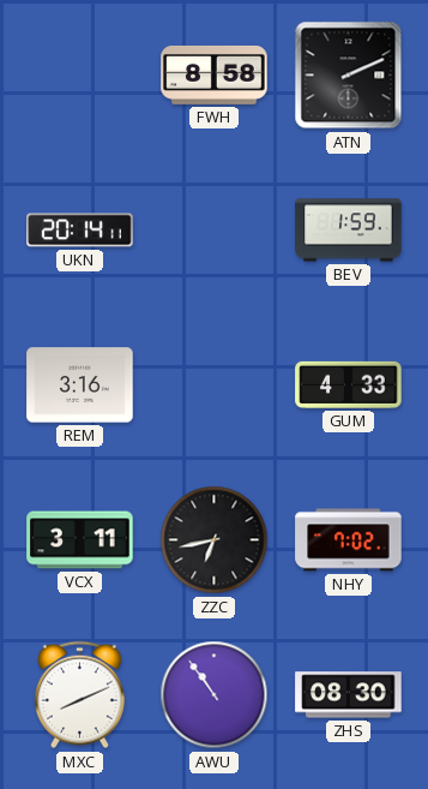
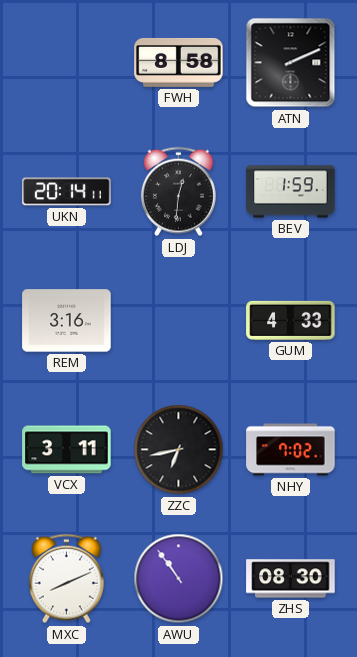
LDJ: none -> 12:31
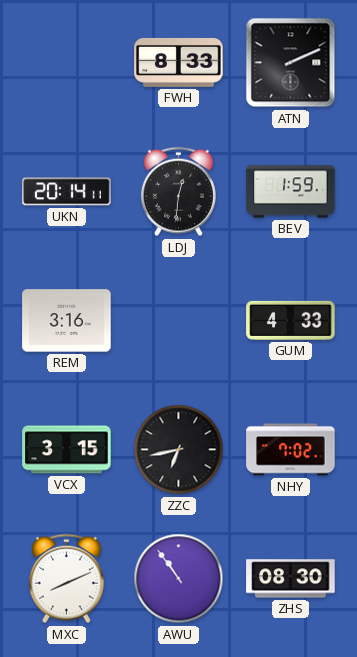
FWH: 8:58 -> 8:33
VCX: 3:11 -> 3:15
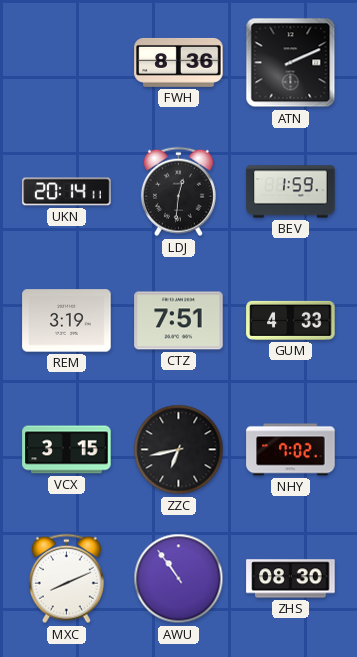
FWH: 8:33 -> 8:36
REM: 3:16 -> 3:19
CTZ: none -> 7:51
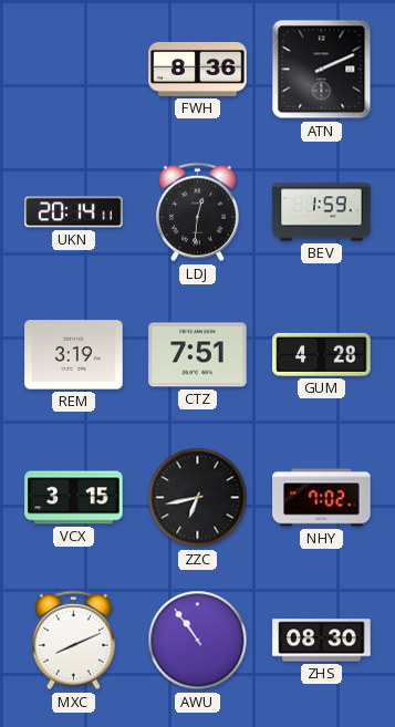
GUM: 4:33 -> 4:28
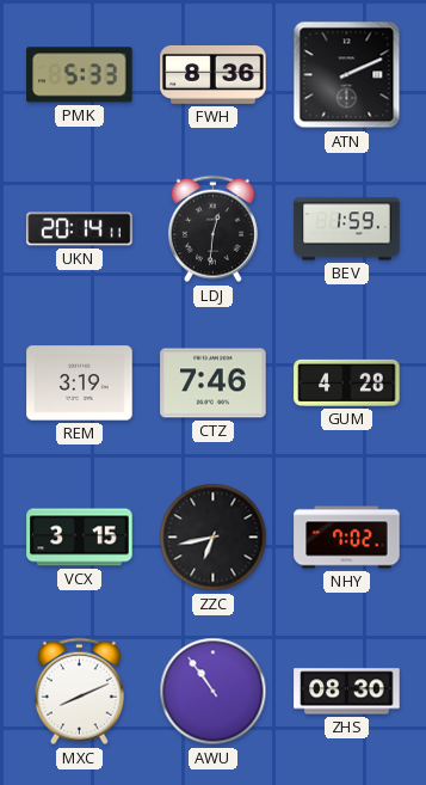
PMK: none -> 5:33
CTZ: 7:51 -> 7:46
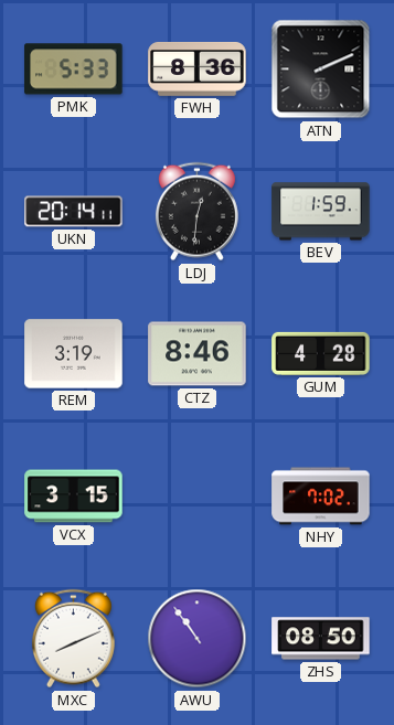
CTZ: 7:46 -> 8:46
ZZC: 6:43 -> none
ZHS: 08:30 -> 08:50
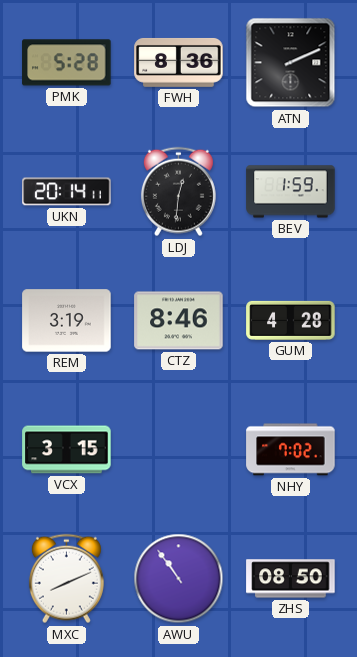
PMK: 5:33 -> 5:28
